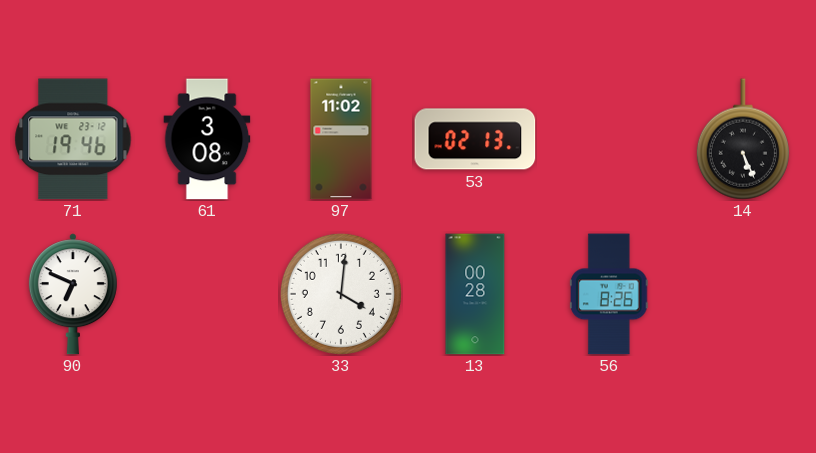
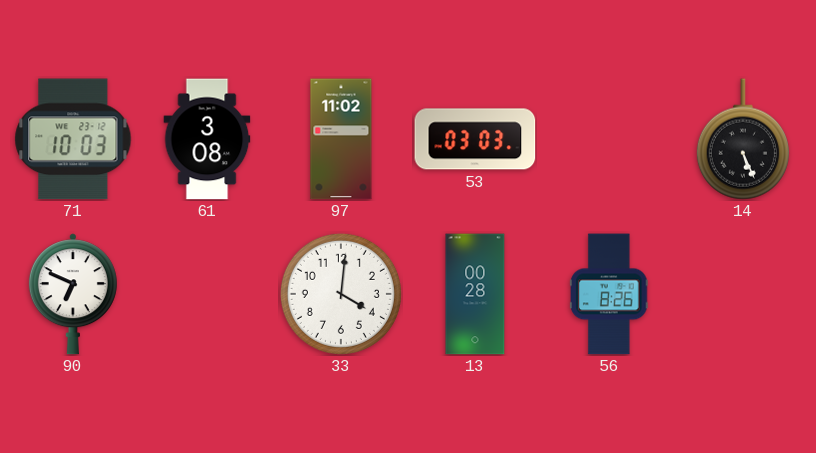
71: 19:46 -> 10:03
53: 02:13 -> 03:03
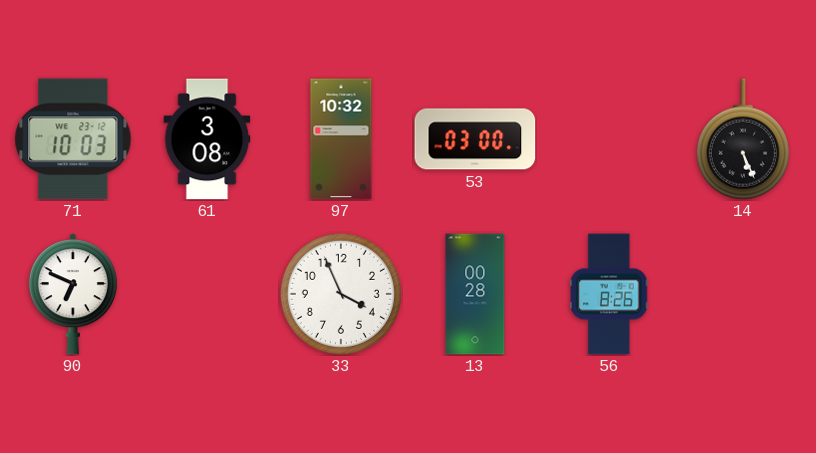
97: 11:02 -> 10:32
53: 03:03 -> 03:00
33: 4:01 -> 3:56
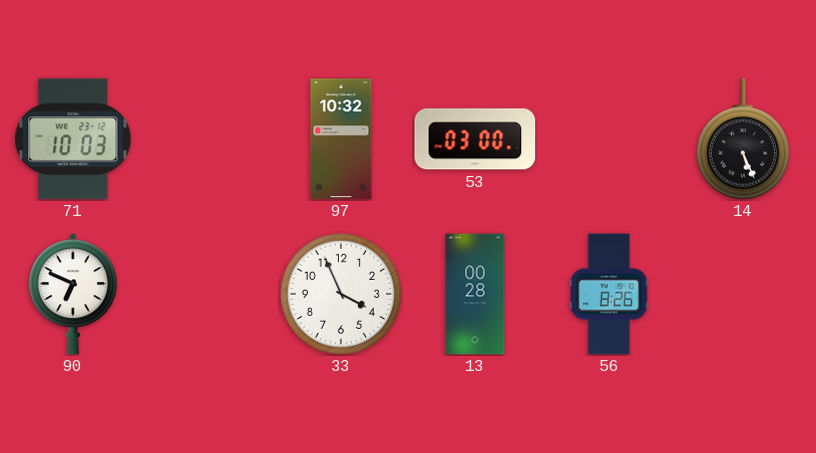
61: 3:08 -> none
